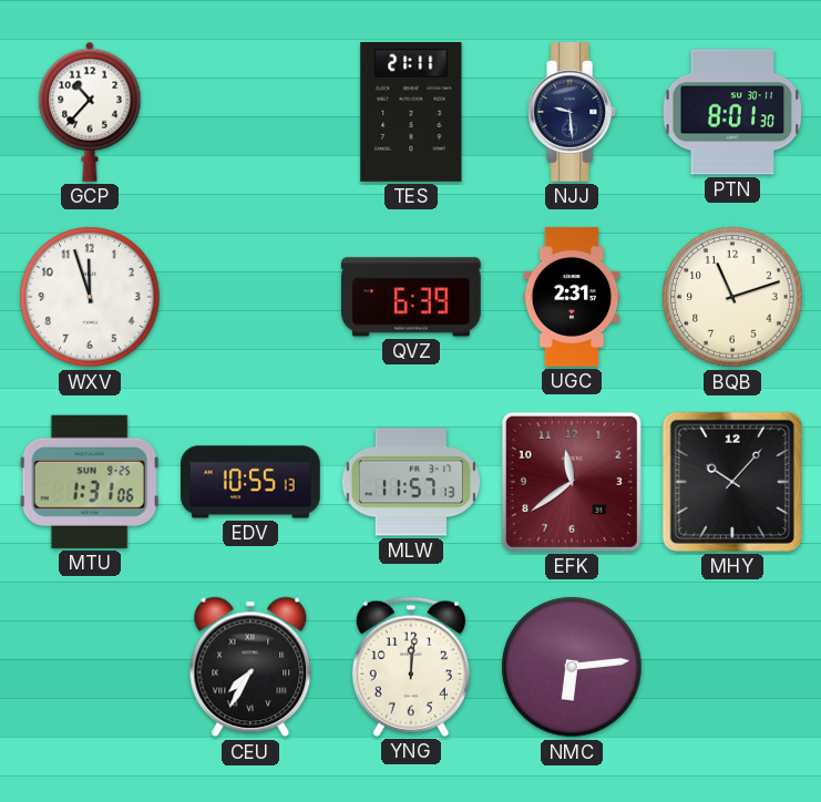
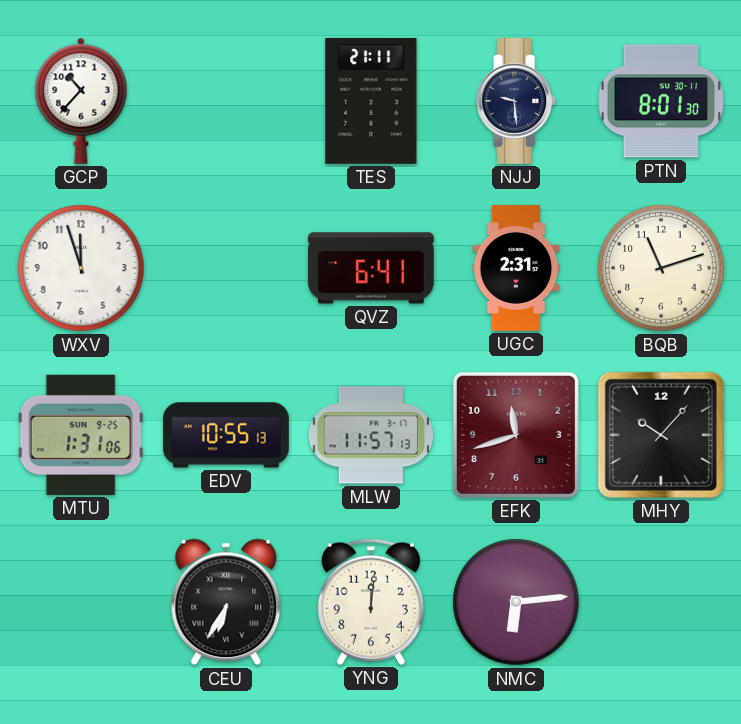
QVZ: 6:39 -> 6:41
EFK: 11:39 -> 11:42
CEU: 7:35 -> 6:35
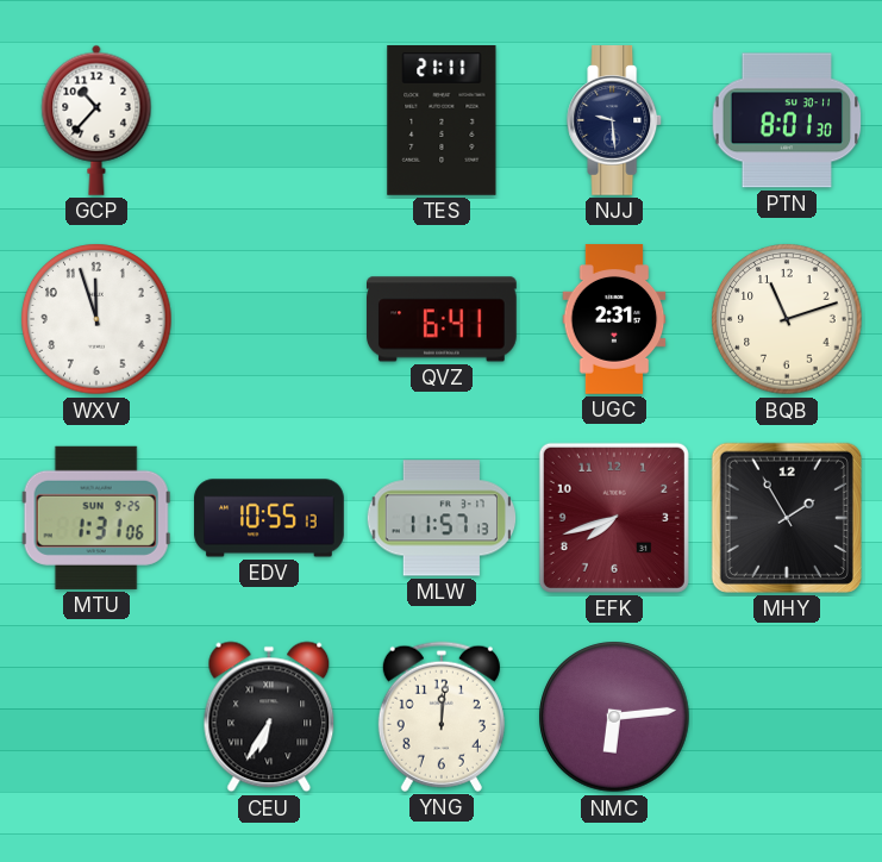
EFK: 11:42 -> 7:42
MHY: 10:07 -> 1:55
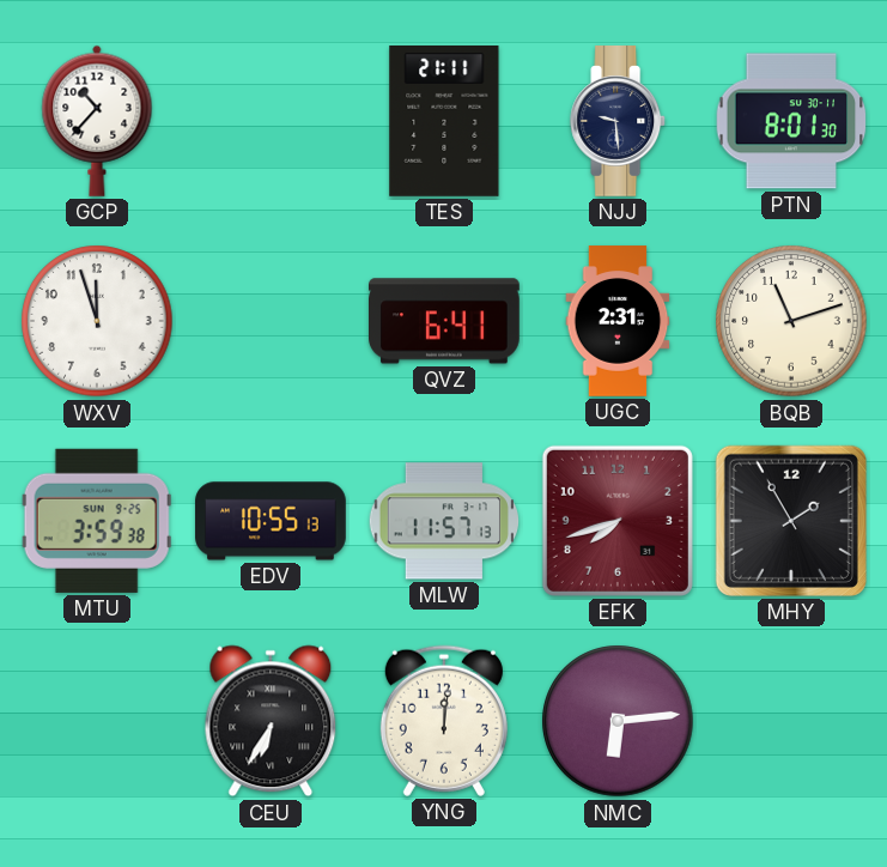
MTU: 1:31 -> 3:59
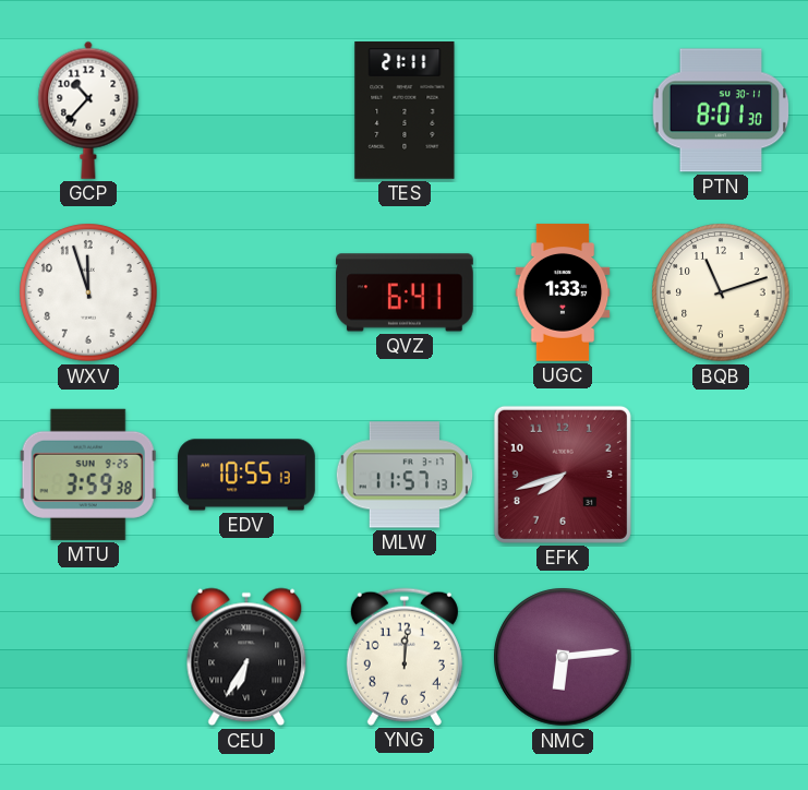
NJJ: 9:29 -> none
UGC: 2:31 -> 1:33
MHY: 1:55 -> none
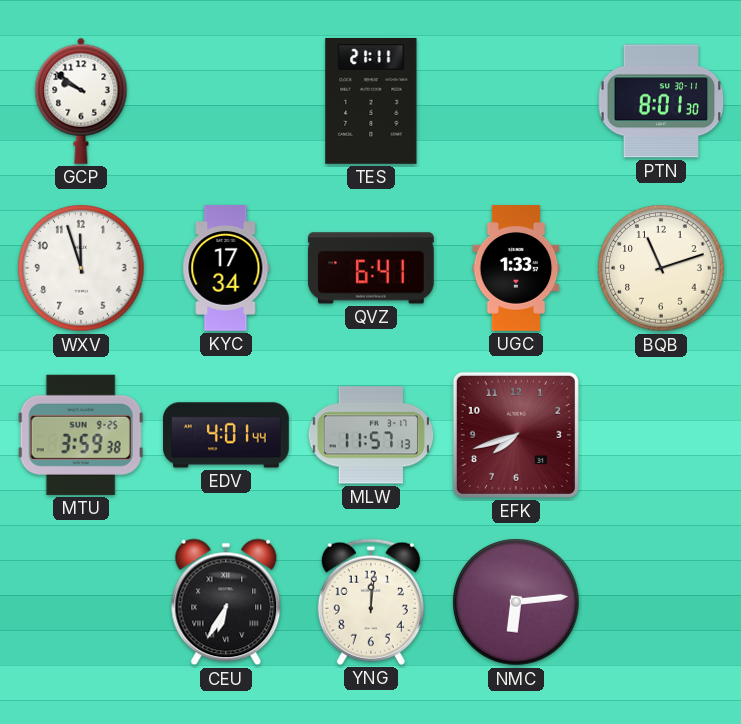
GCP: 10:37 -> 9:51
KYC: none -> 17:34
EDV: 10:55 -> 4:01
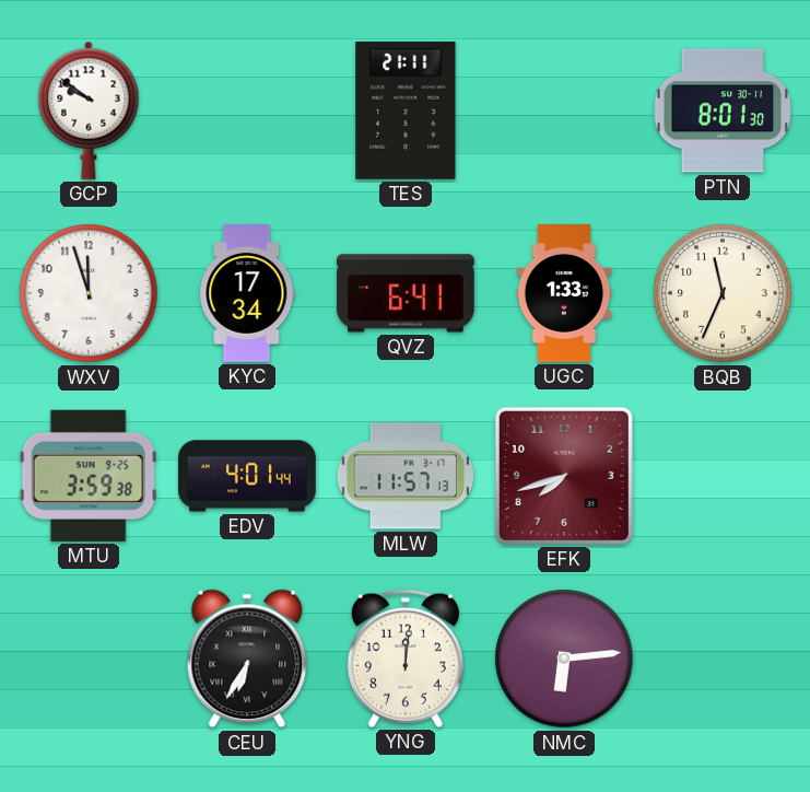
BQB: 11:12 -> 11:34
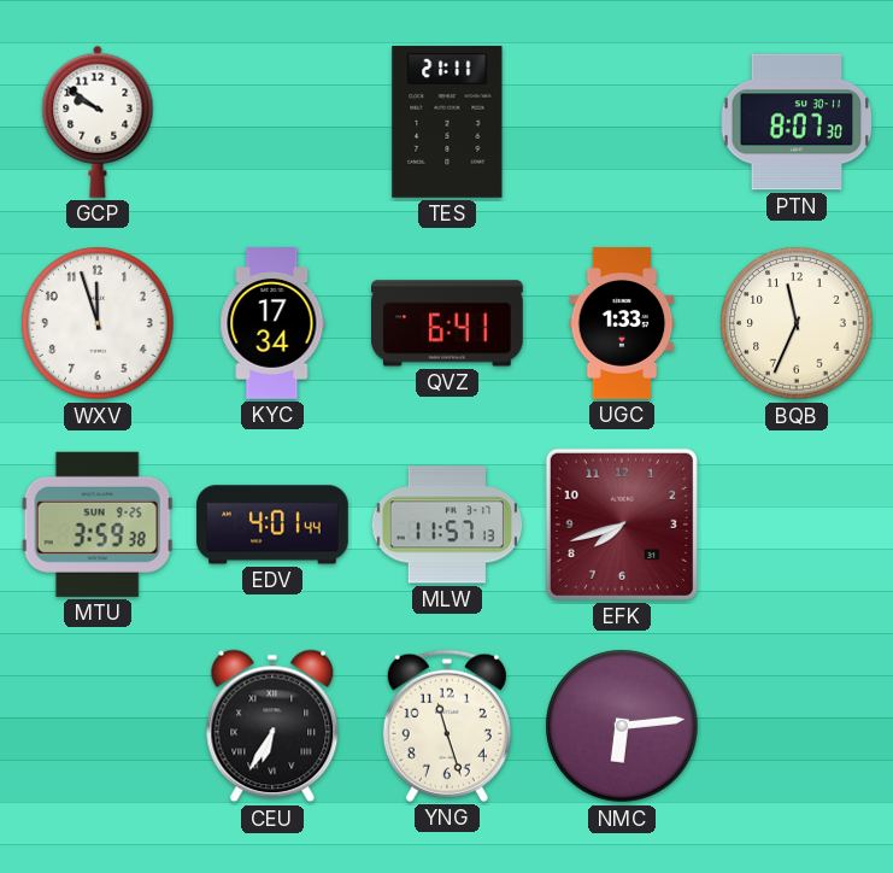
PTN: 8:01 -> 8:07
YNG: 12:01 -> 11:27
